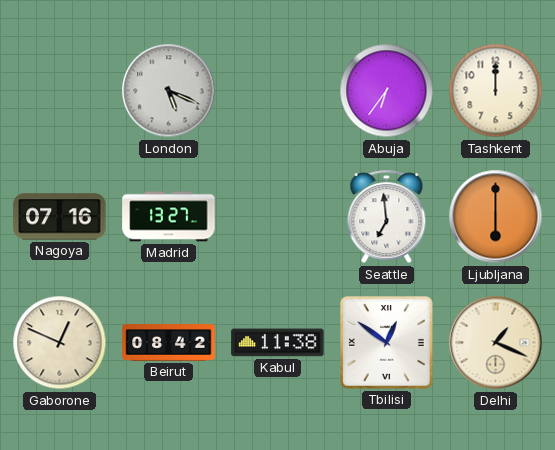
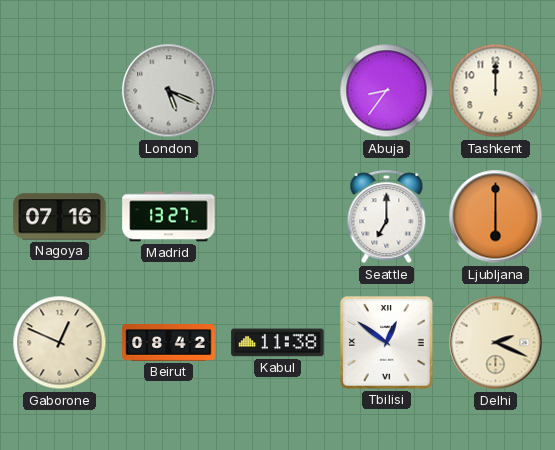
Abuja: 6:36 -> 8:36
Seattle: 6:59 -> 7:00
Delhi: 1:19 -> 2:19
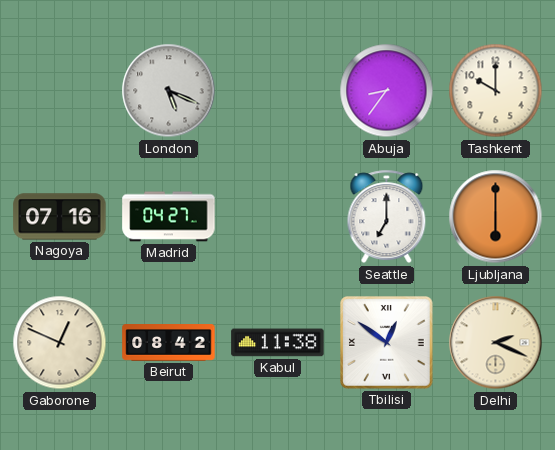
Tashkent: 12:00 -> 10:00
Madrid: 13:27 -> 04:27
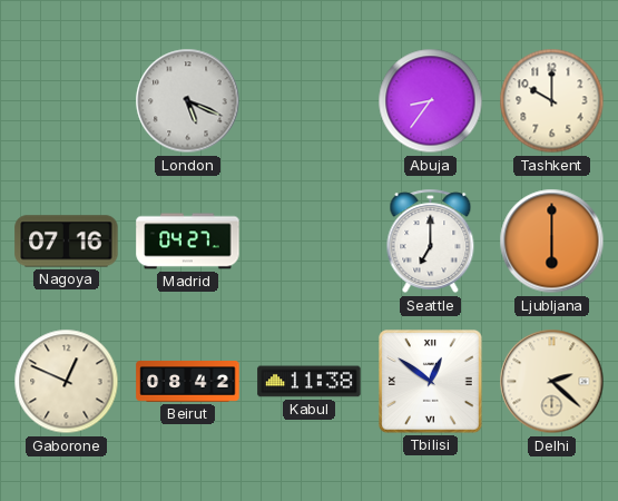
Delhi: 2:19 -> 2:22
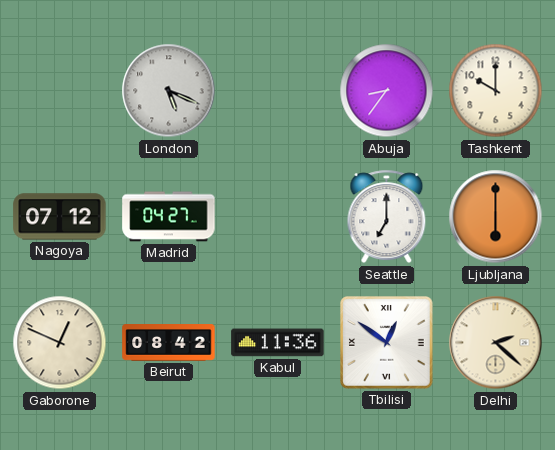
Nagoya: 07:16 -> 07:12
Kabul: 11:38 -> 11:36
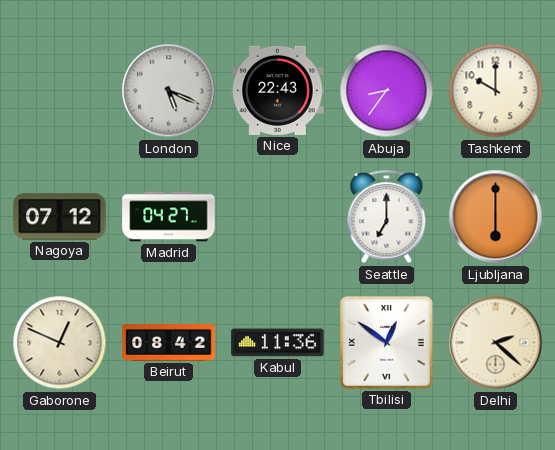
Nice: none -> 22:43
